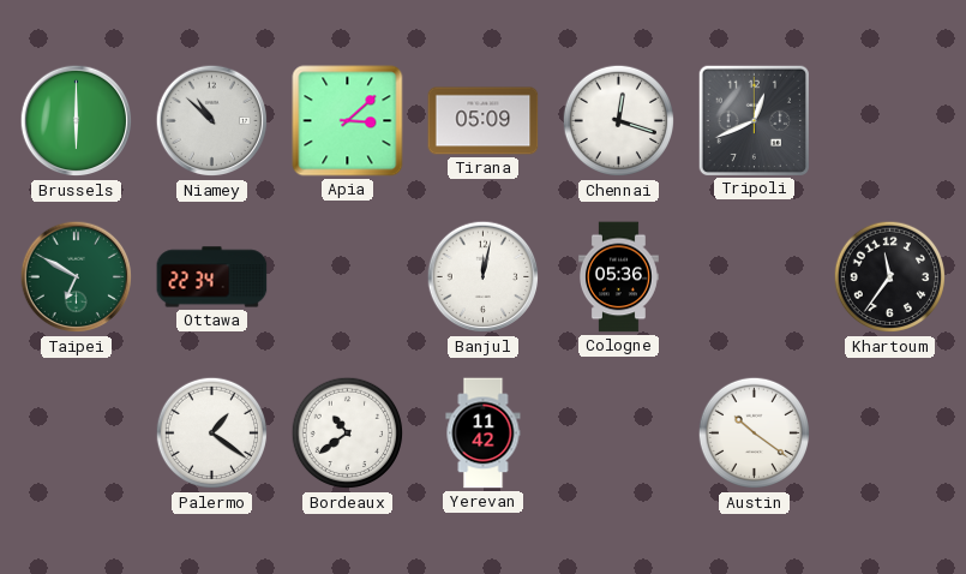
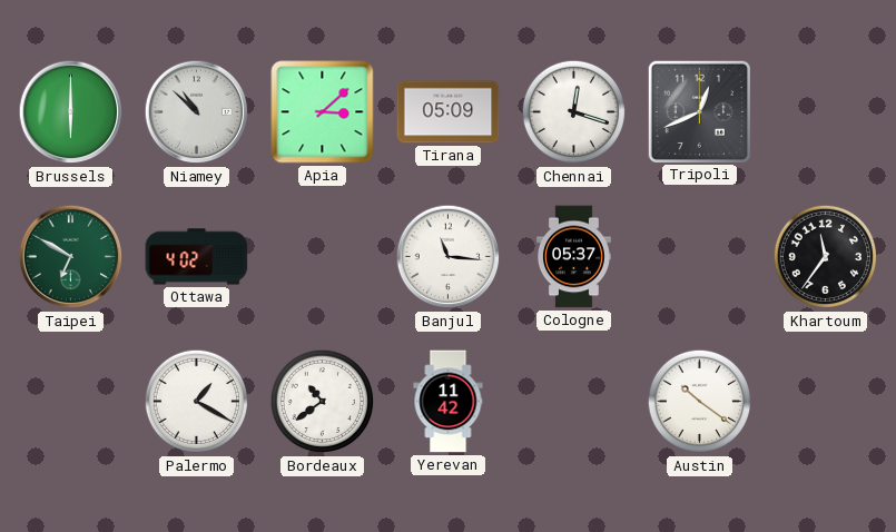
Ottawa: 22:34 -> 4:02
Banjul: 12:02 -> 11:16
Cologne: 05:36 -> 05:37
Palermo: 1:21 -> 1:20
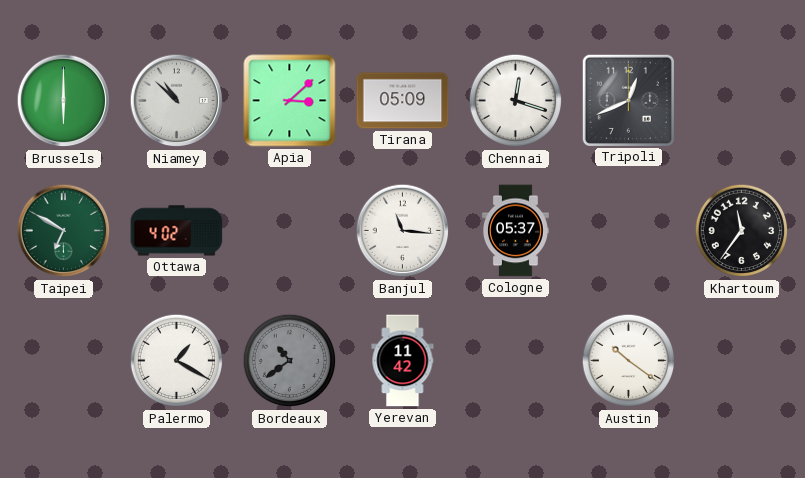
Bordeaux dial: white -> grey
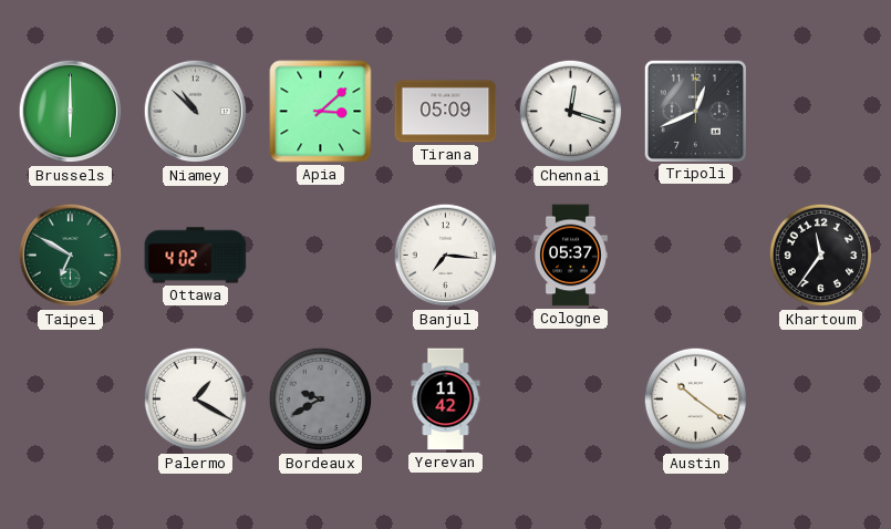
Banjul: 11:16 -> 7:16
Bordeaux: 10:39 -> 9:40
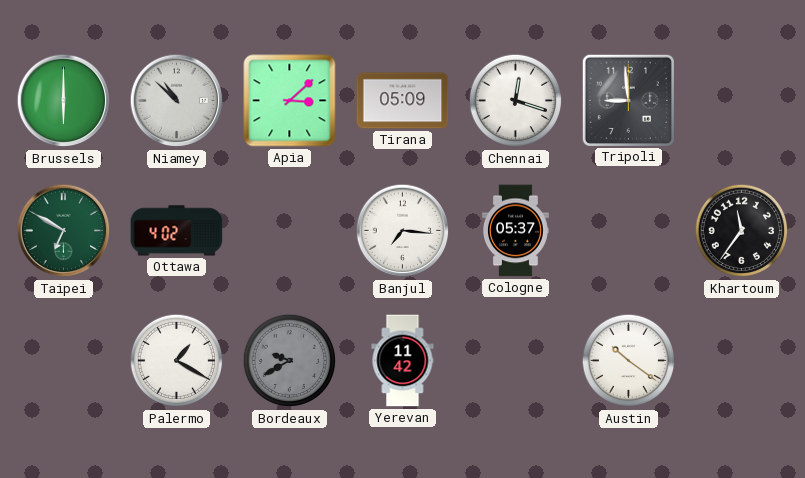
Tripoli: 12:41 -> 8:59
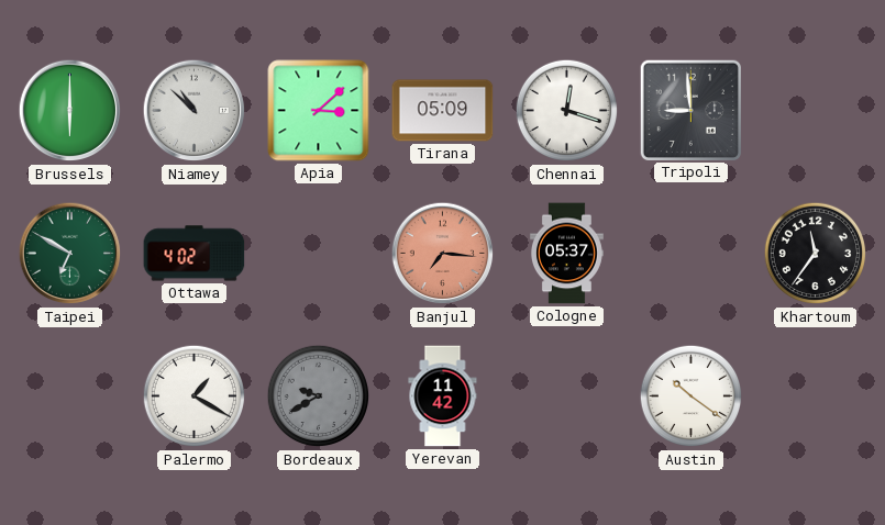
Banjul dial: white -> salmon
